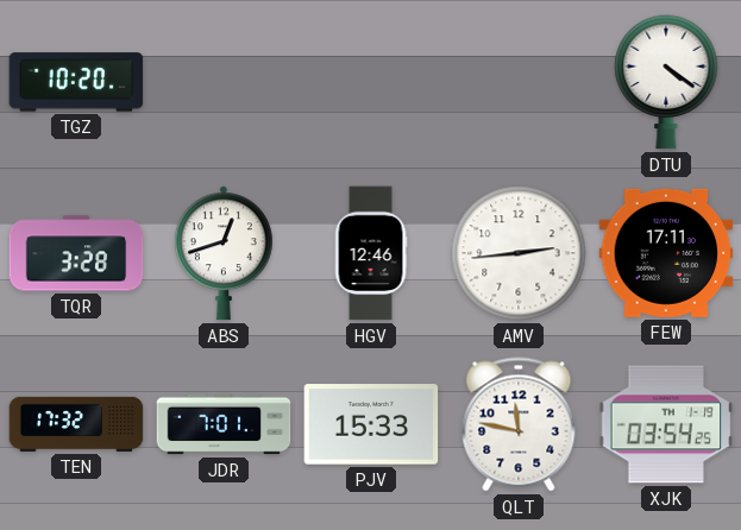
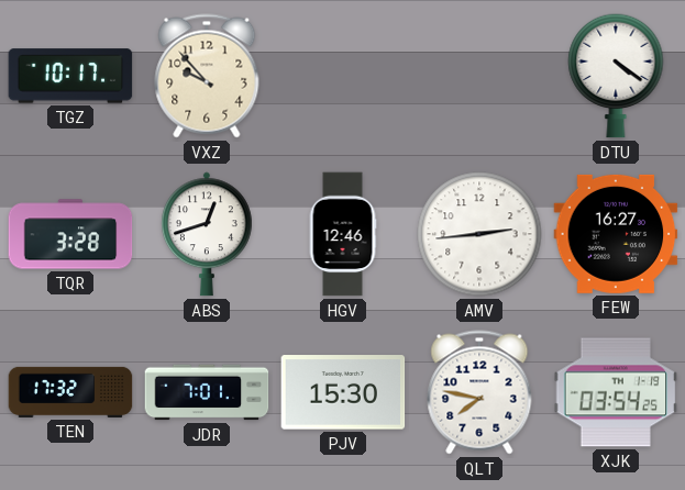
TGZ: 10:20 -> 10:17
VXZ: none -> 9:53
FEW: 17:11 -> 16:27
PJV: 15:33 -> 15:30
QLT: 11:47 -> 7:47
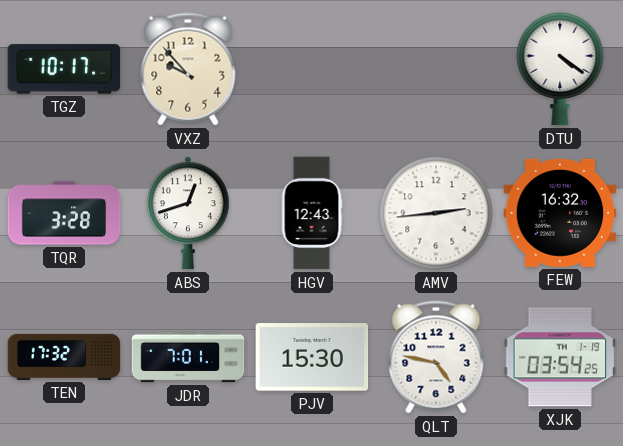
HGV: 12:46 -> 12:43
FEW: 16:27 -> 16:32
QLT: 7:47 -> 4:47
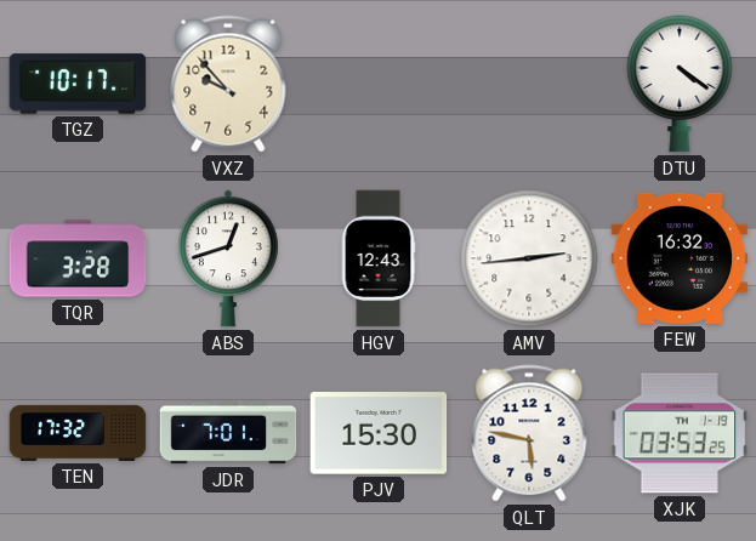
QLT: 4:47 -> 5:47
XJK: 03:54 -> 03:53
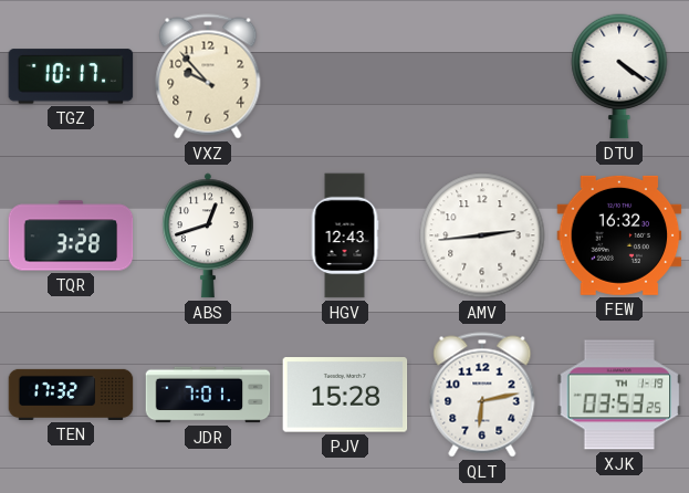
PJV: 15:30 -> 15:28
QLT: 5:47 -> 6:13
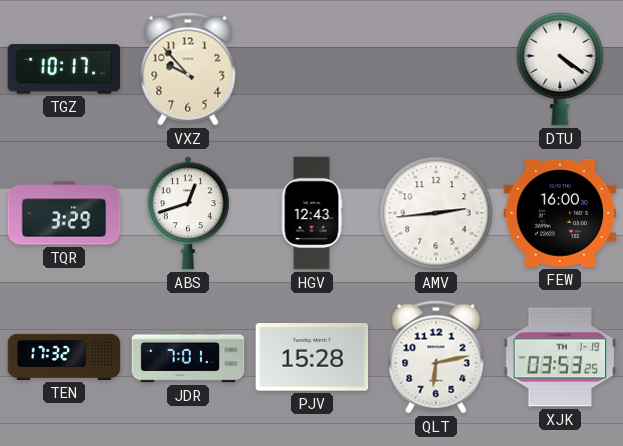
TQR: 3:28 -> 3:29
FEW: 16:32 -> 16:00
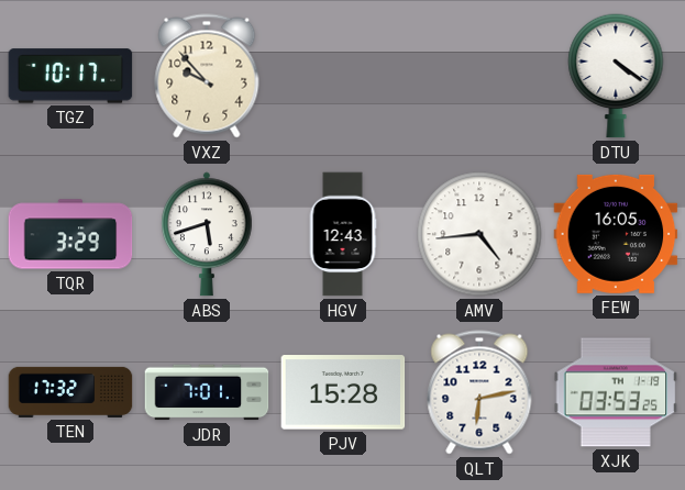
ABS: 12:42 -> 5:42
AMV: 2:44 -> 4:44
FEW: 16:00 -> 16:05
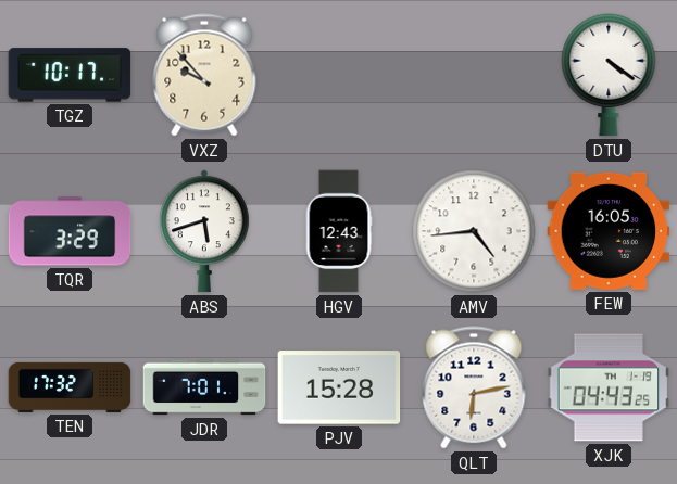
XJK: 03:53 -> 04:43
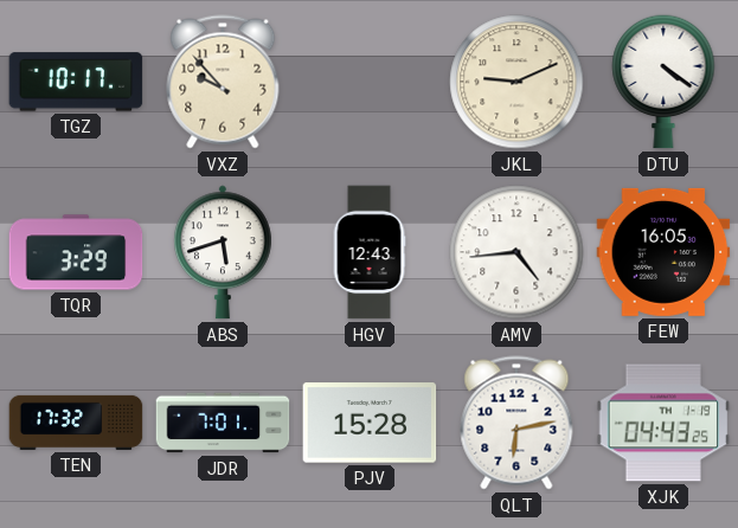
JKL: none -> 9:11
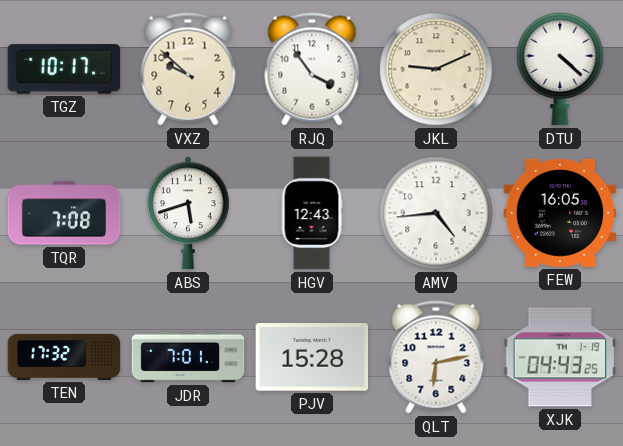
VXZ: 9:53 -> 9:52
RJQ: none -> 3:54
DTU: 4:21 -> 4:22
TQR: 3:29 -> 7:08
